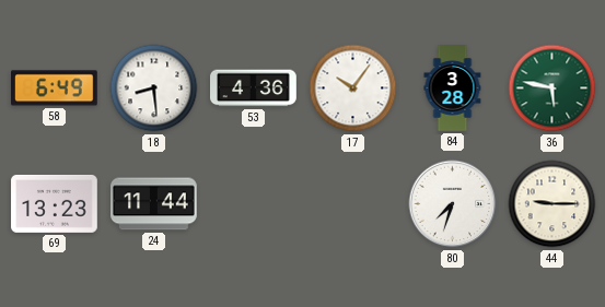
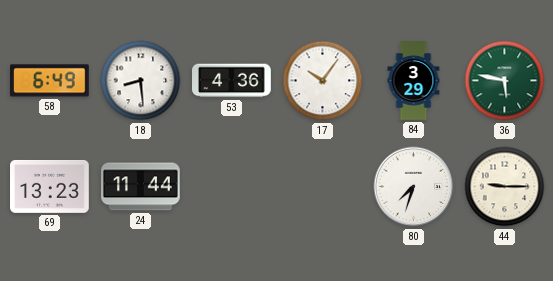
84: 3:28 -> 3:29
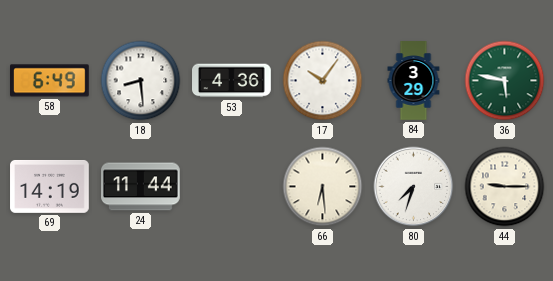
69: 13:23 -> 14:19
66: none -> 6:29
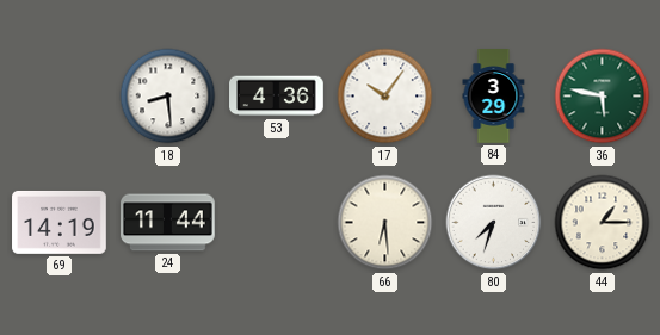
58: 6:49 -> none
44: 9:15 -> 1:15
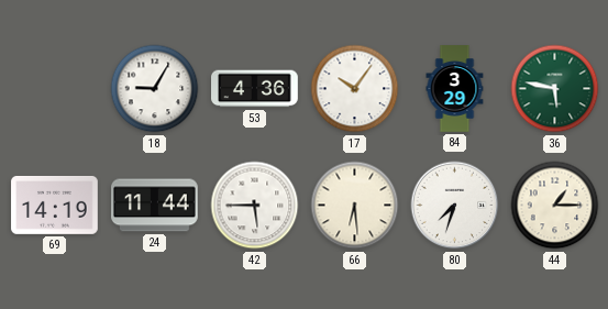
18: 8:29 -> 9:05
42: none -> 5:45
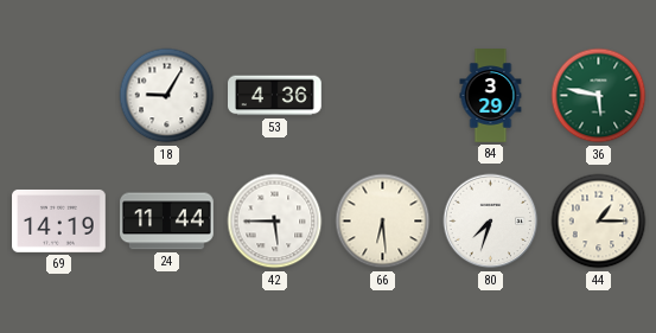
17: 10:06 -> none
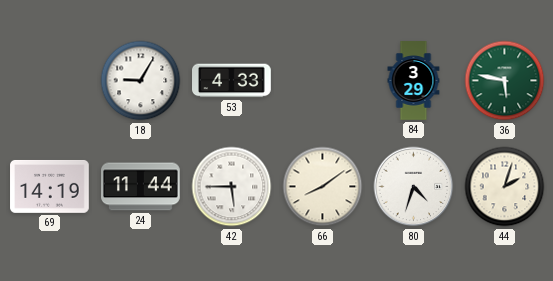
53: 4:36 -> 4:33
66: 6:29 -> 8:09
80: 7:33 -> 4:33
44: 1:15 -> 2:03
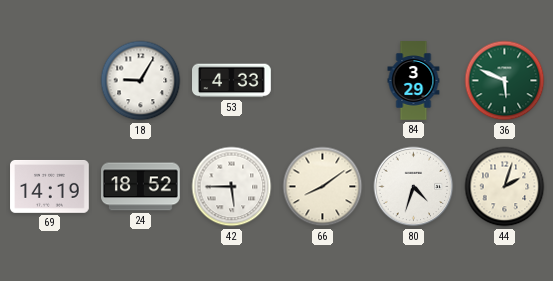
36: 5:47 -> 5:49
24: 11:44 -> 18:52
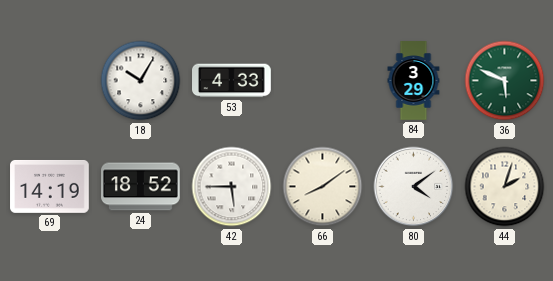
18: 9:05 -> 10:05
80: 4:33 -> 4:09
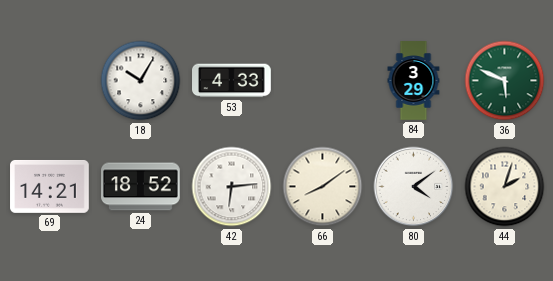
69: 14:19 -> 14:21
42: 5:45 -> 6:14
